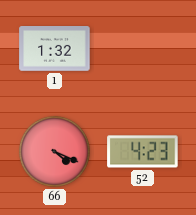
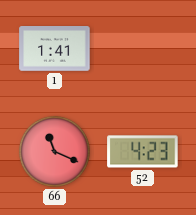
1: 1:32 -> 1:41
66: 4:19 -> 11:19
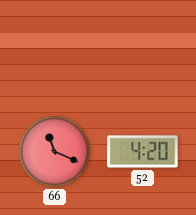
1: 1:41 -> none
52: 4:23 -> 4:20
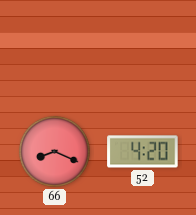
66: 11:19 -> 8:19
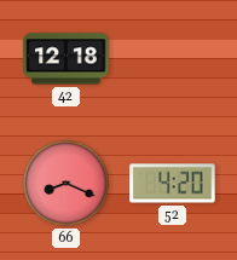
42: none -> 12:18
